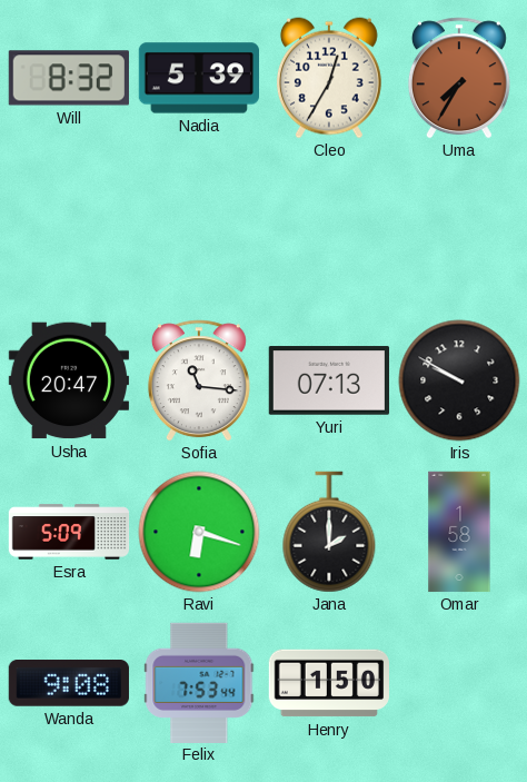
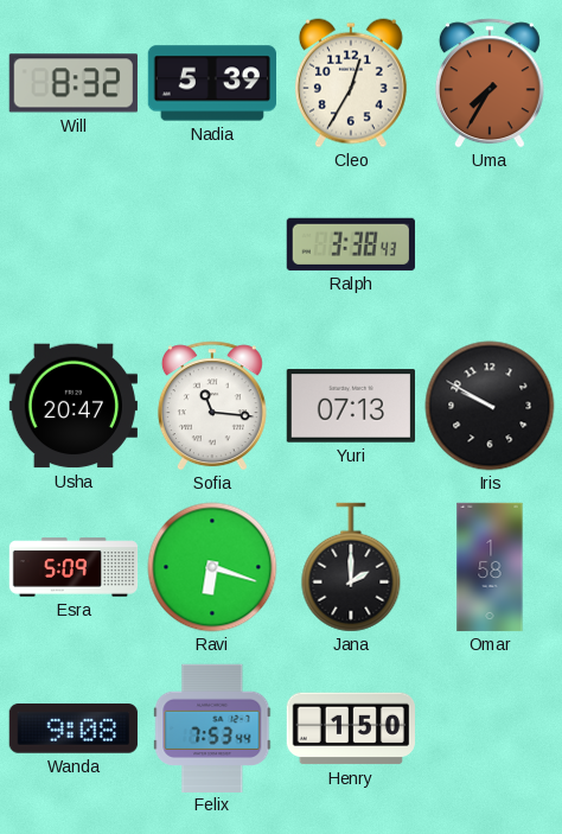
Ralph: none -> 3:38
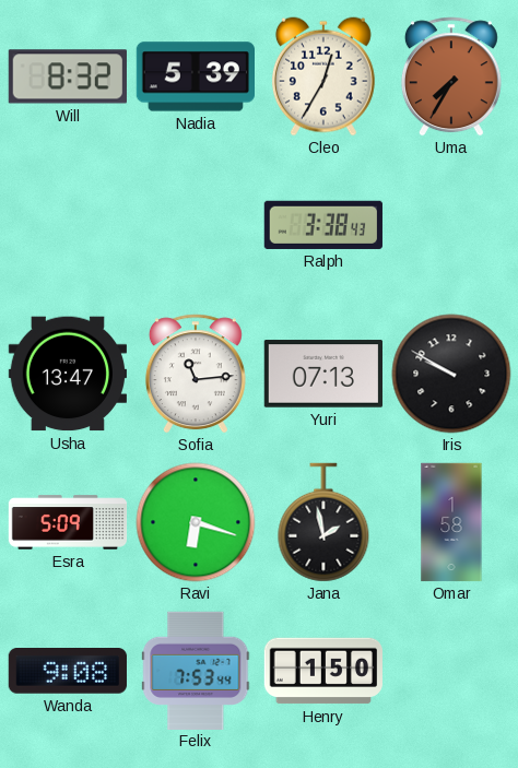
Usha: 20:47 -> 13:47
Sofia: 11:16 -> 11:14
Jana: 2:00 -> 1:58
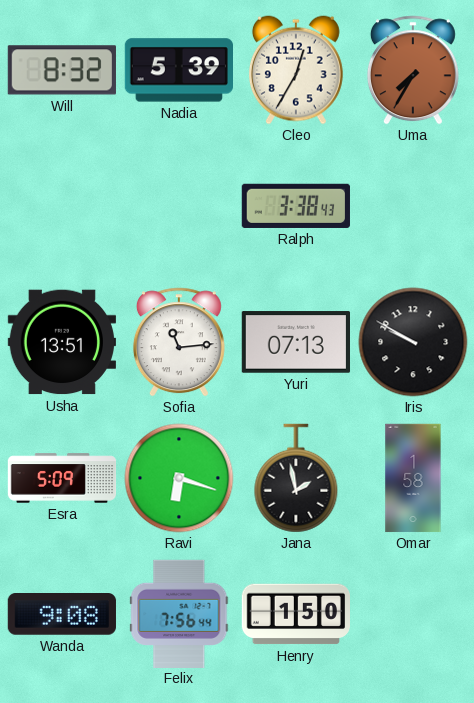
Usha: 13:47 -> 13:51
Felix: 7:53 -> 7:56
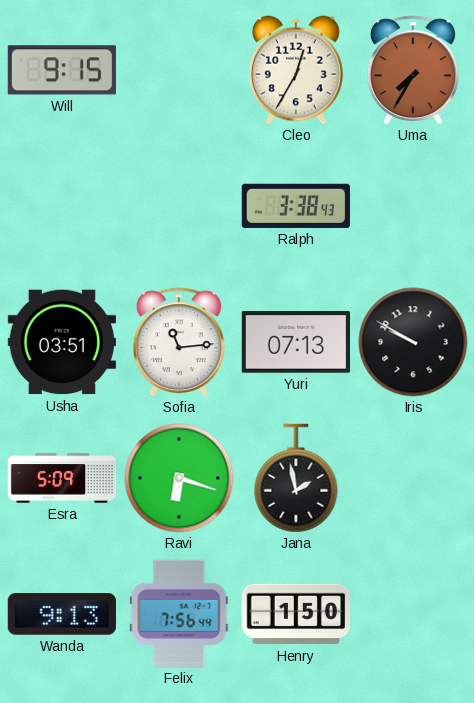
Will: 8:32 -> 9:15
Nadia: 5:39 -> none
Usha: 13:51 -> 03:51
Omar: 1:58 -> none
Wanda: 9:08 -> 9:13
